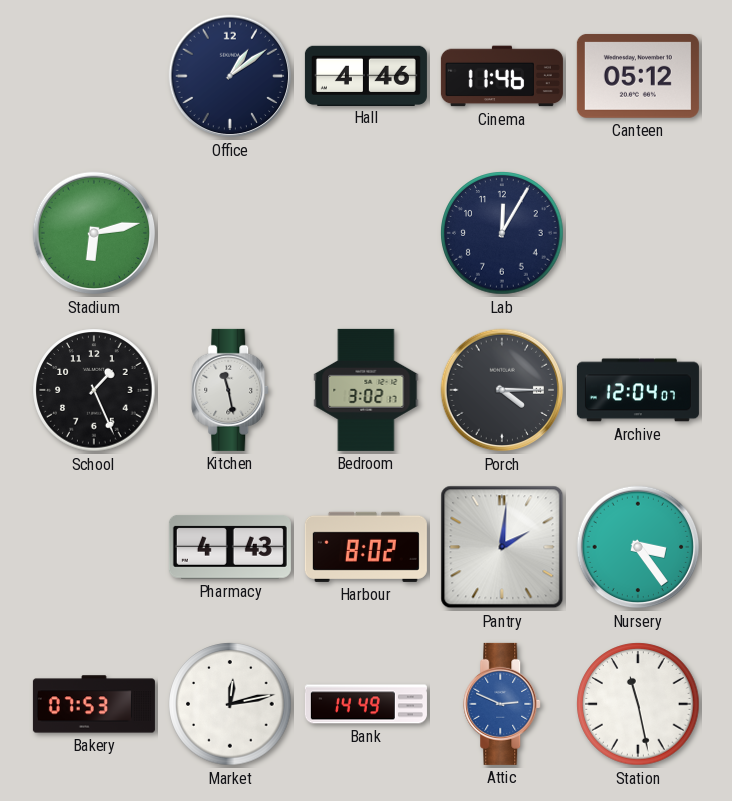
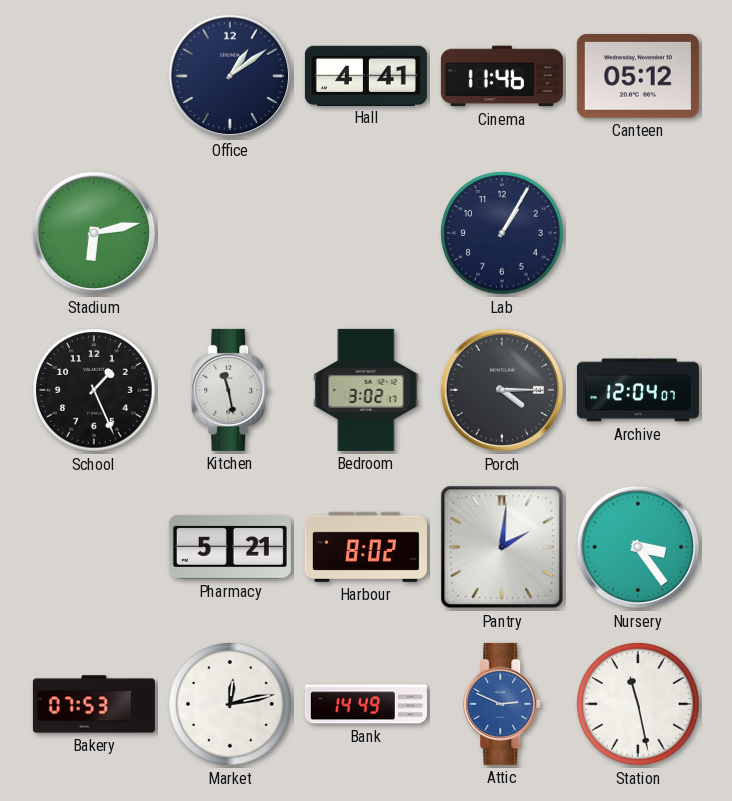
Hall: 4:46 -> 4:41
Lab: 12:05 -> 1:05
Pharmacy: 4:43 -> 5:21
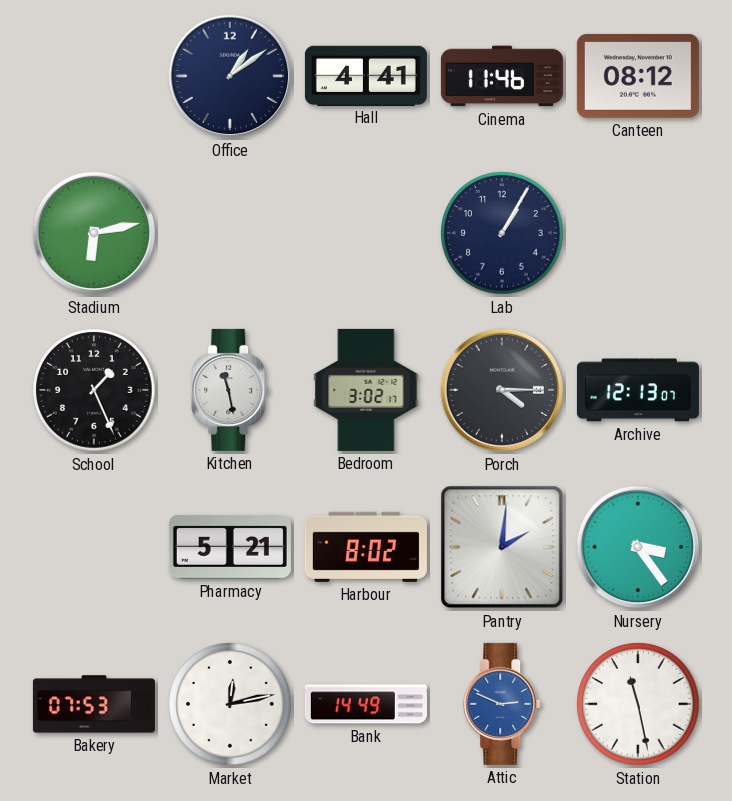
Canteen: 05:12 -> 08:12
Archive: 12:04 -> 12:13
